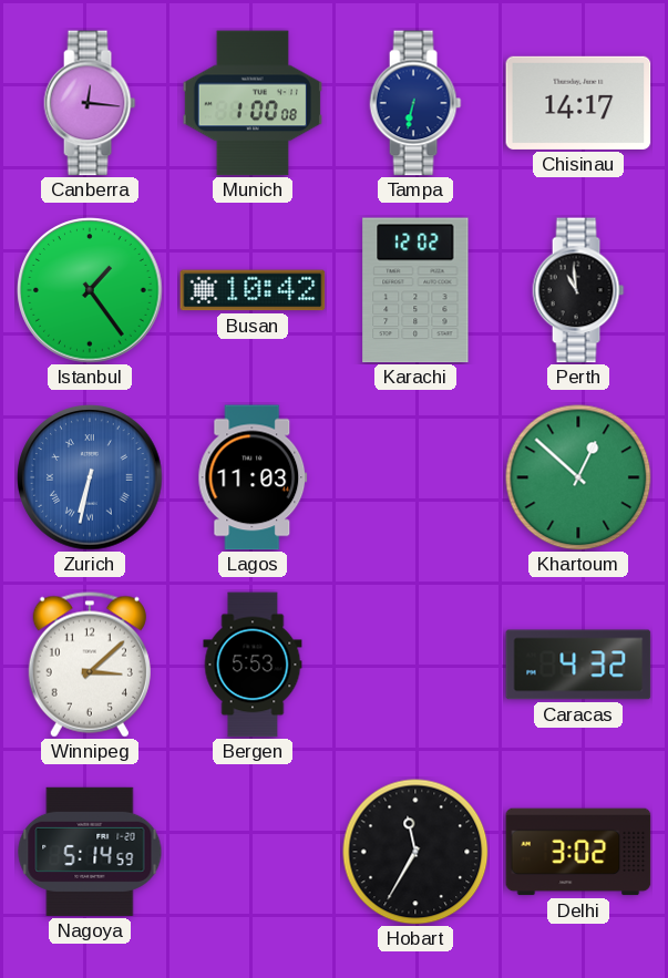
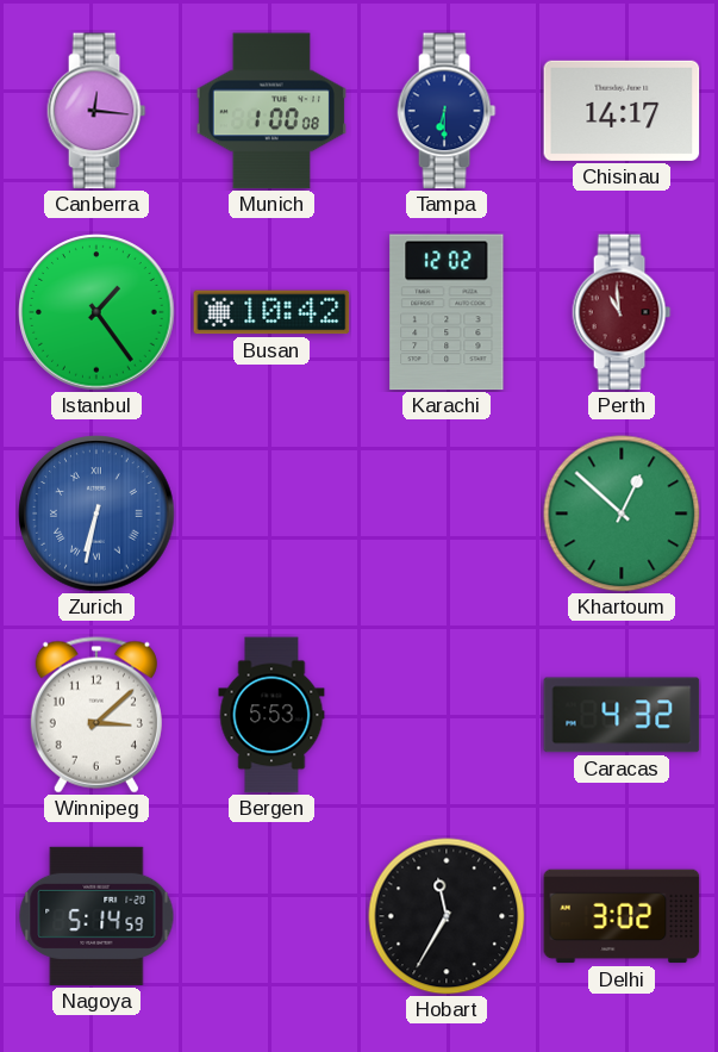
Tampa: 6:32 -> 6:30
Perth dial: black -> burgundy
Lagos: 11:03 -> none
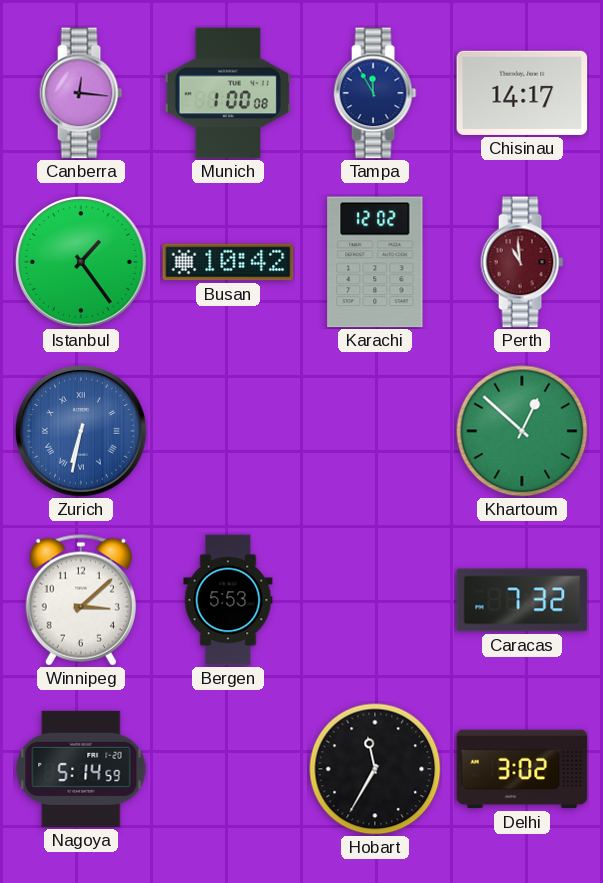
Tampa: 6:30 -> 11:55
Caracas: 4:32 -> 7:32
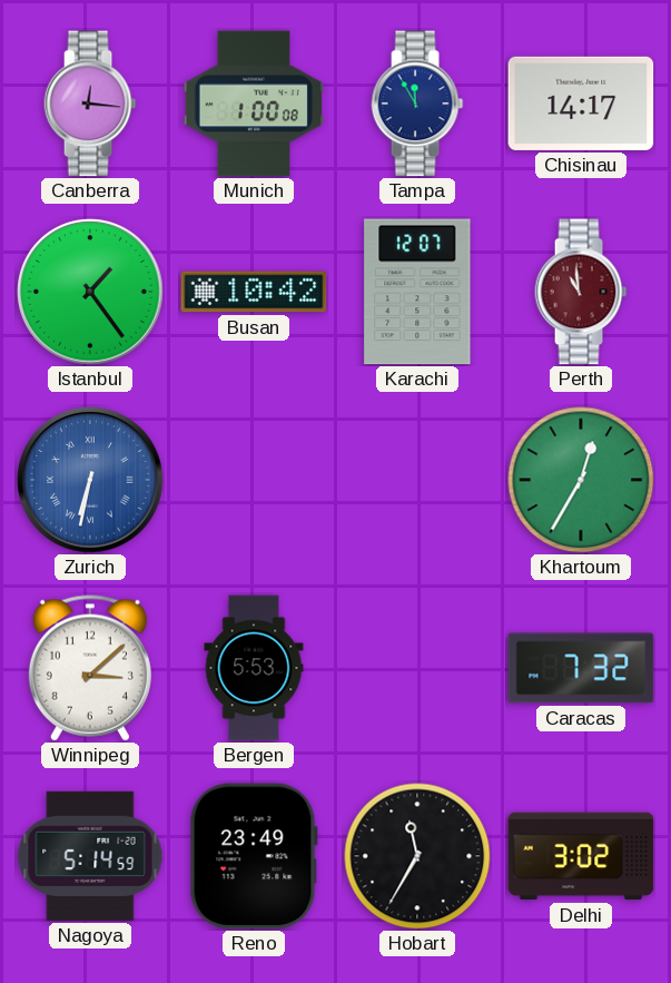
Karachi: 12:02 -> 12:07
Khartoum: 12:52 -> 12:35
Reno: none -> 23:49
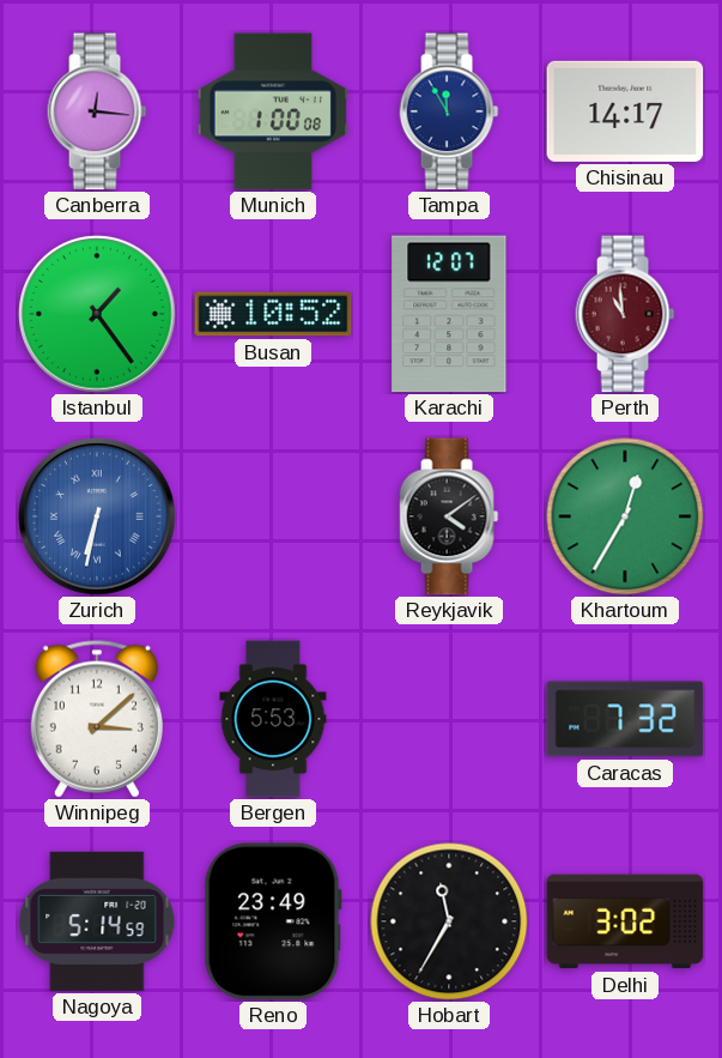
Busan: 10:42 -> 10:52
Reykjavik: none -> 4:09
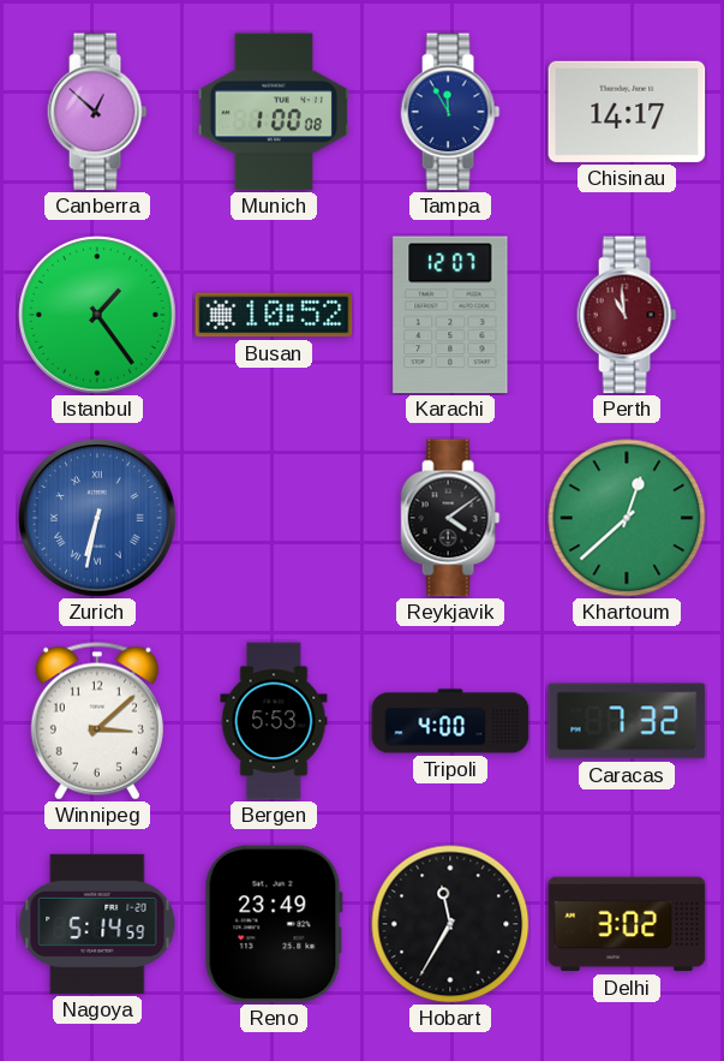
Canberra: 12:16 -> 12:52
Khartoum: 12:35 -> 12:38
Tripoli: none -> 4:00
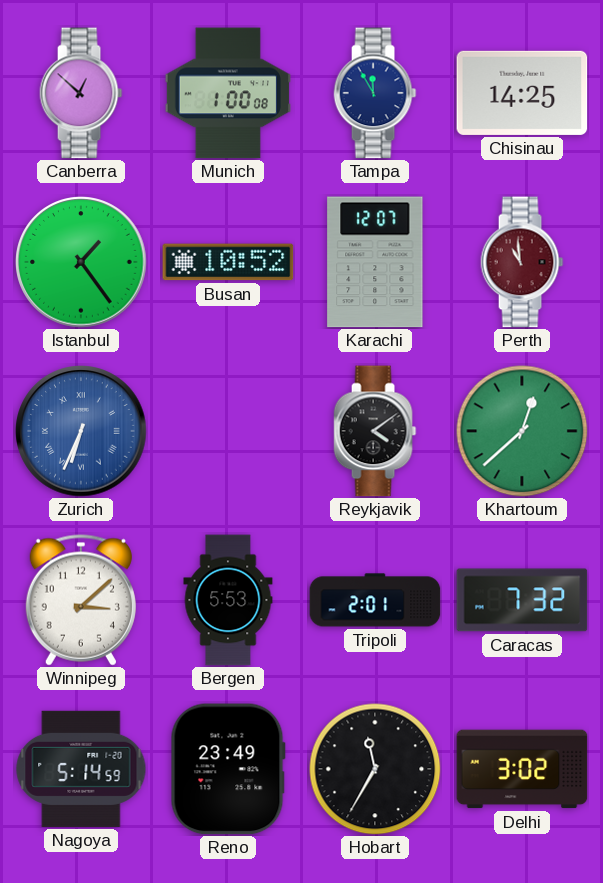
Chisinau: 14:17 -> 14:25
Zurich: 6:32 -> 6:34
Tripoli: 4:00 -> 2:01
